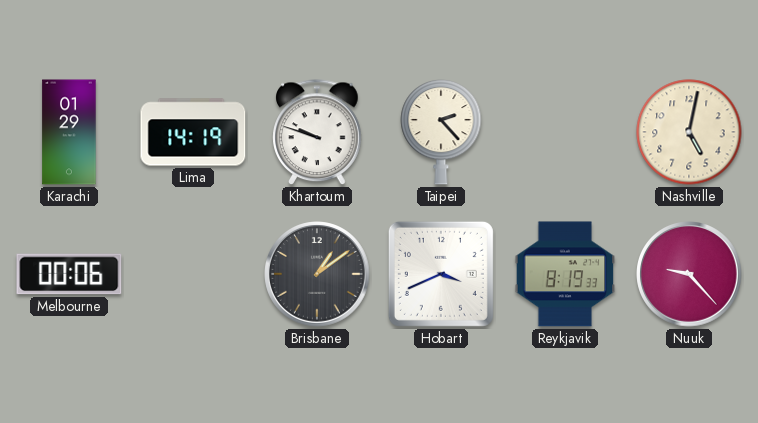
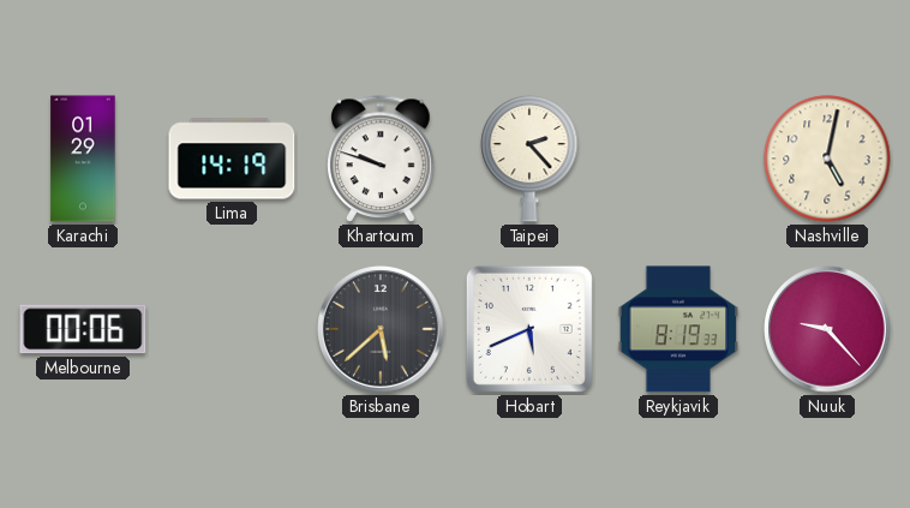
Brisbane: 1:09 -> 5:38
Hobart: 3:41 -> 5:41
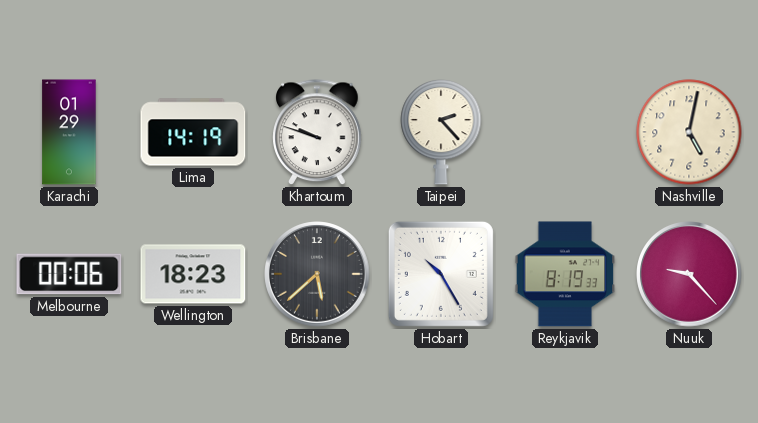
Wellington: none -> 18:23
Hobart: 5:41 -> 10:25
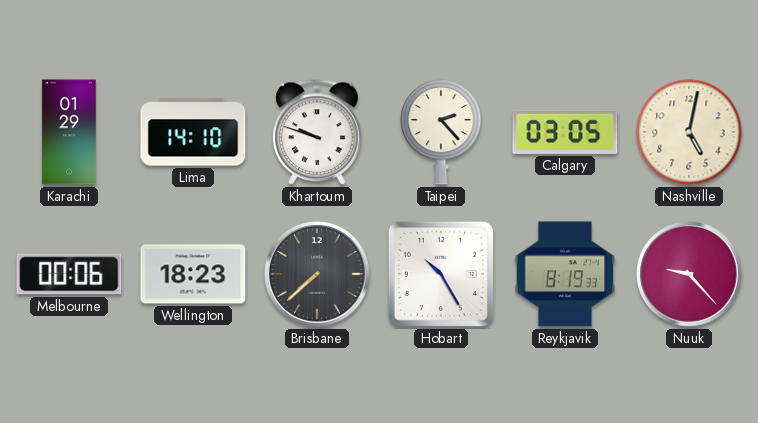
Lima: 14:19 -> 14:10
Calgary: none -> 03:05
Brisbane: 5:38 -> 7:38
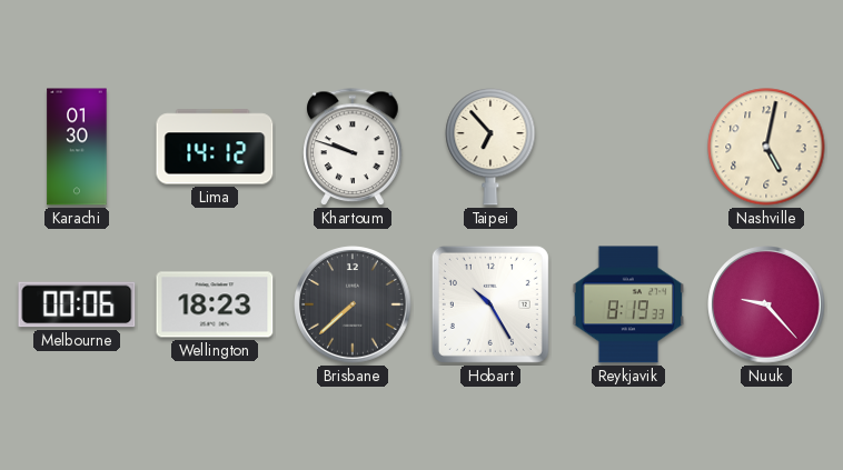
Karachi: 01:29 -> 01:30
Lima: 14:10 -> 14:12
Taipei: 2:23 -> 6:53
Calgary: 03:05 -> none
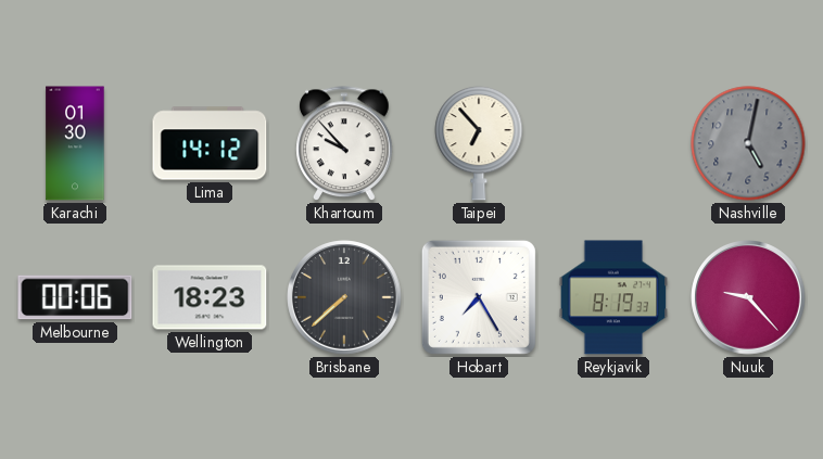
Khartoum: 9:48 -> 9:53
Nashville dial: cream -> grey
Hobart: 10:25 -> 7:25
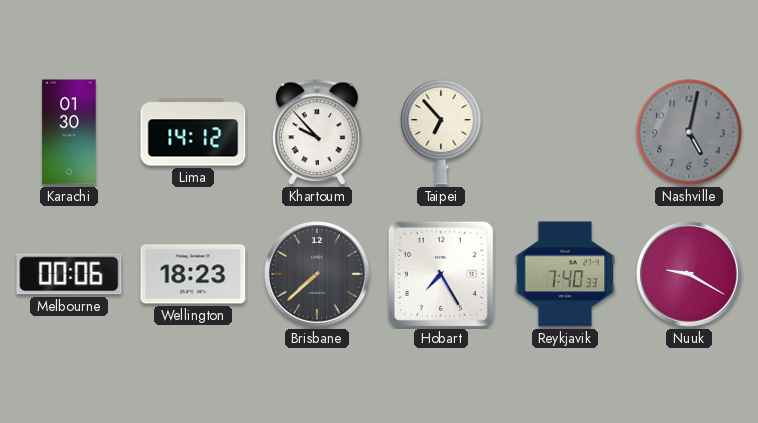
Reykjavik: 8:19 -> 7:40
Nuuk: 9:23 -> 9:20
